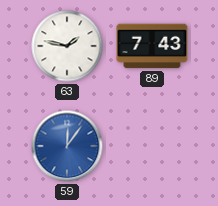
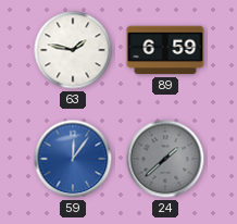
89: 7:43 -> 6:59
24: none -> 1:38
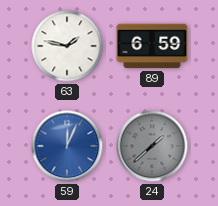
59: 12:06 -> 12:04
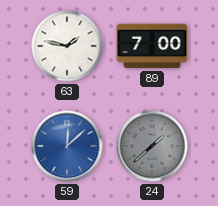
89: 6:59 -> 7:00
59: 12:04 -> 12:08
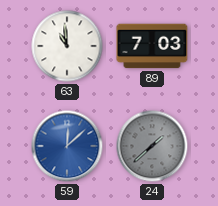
63: 1:47 -> 10:59
89: 7:00 -> 7:03
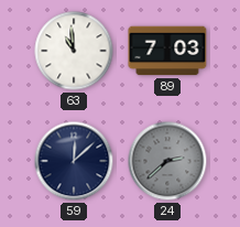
59 dial: blue -> navy
24: 1:38 -> 2:38
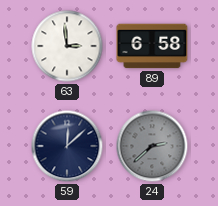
63: 10:59 -> 2:59
89: 7:03 -> 6:58
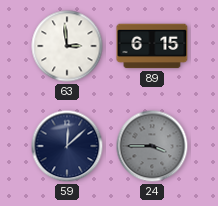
89: 6:58 -> 6:15
24: 2:38 -> 3:45
